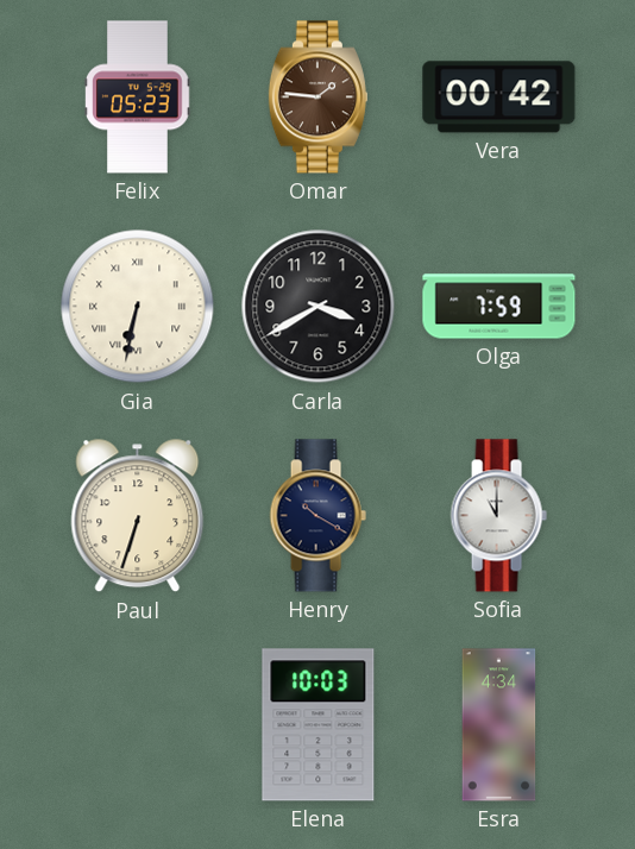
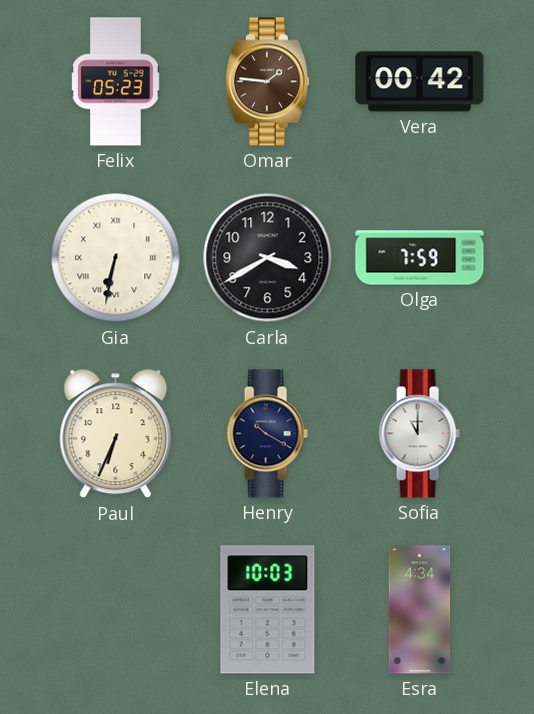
Paul: 6:33 -> 6:34
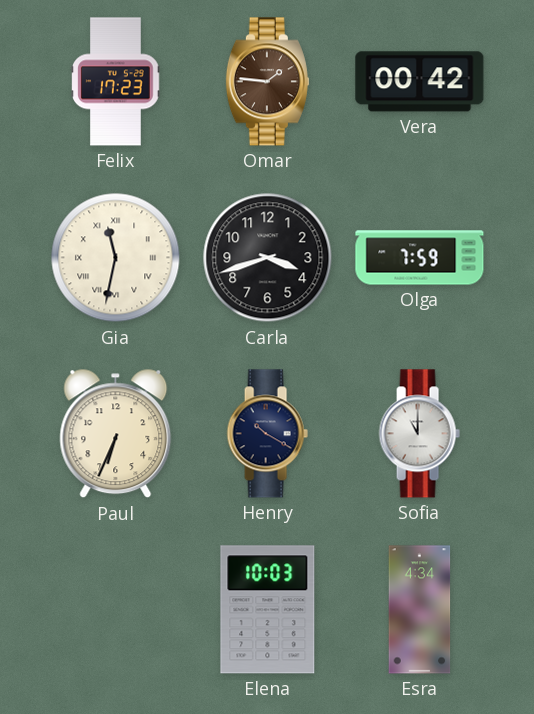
Felix: 05:23 -> 17:23
Gia: 6:32 -> 11:32
Carla: 3:40 -> 3:42
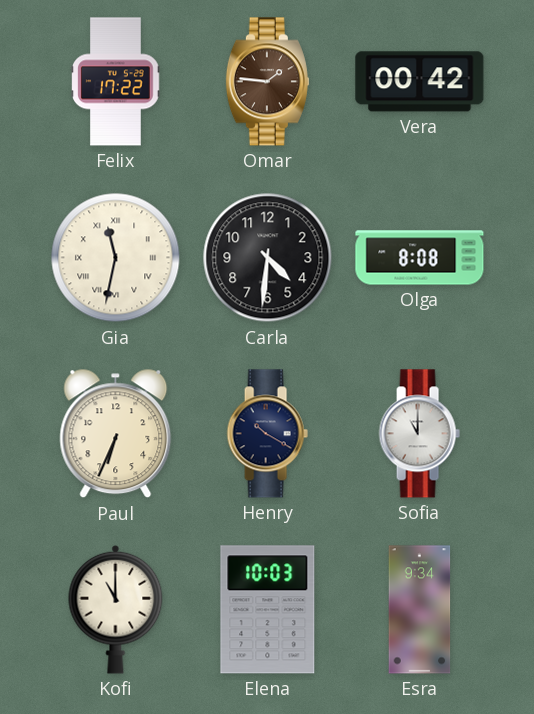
Felix: 17:23 -> 17:22
Carla: 3:42 -> 4:31
Olga: 7:59 -> 8:08
Kofi: none -> 11:00
Esra: 4:34 -> 9:34
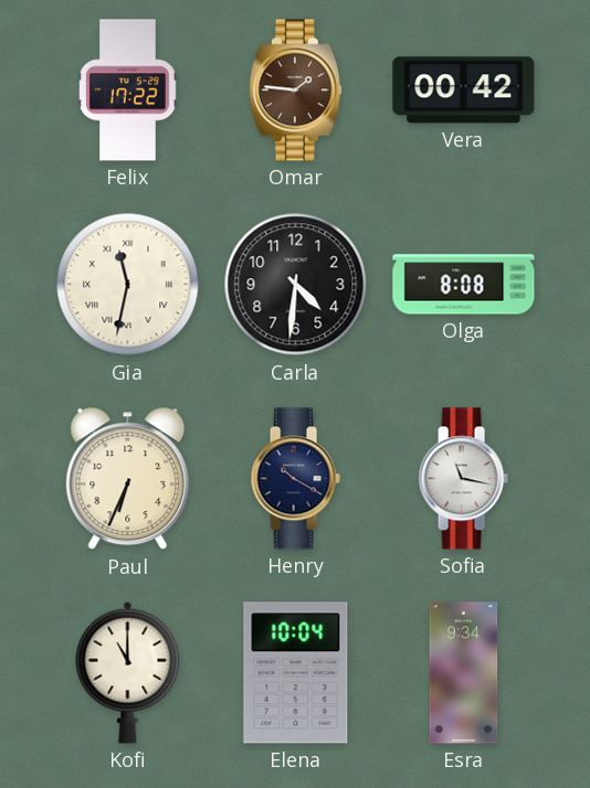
Sofia: 11:00 -> 11:17
Elena: 10:03 -> 10:04
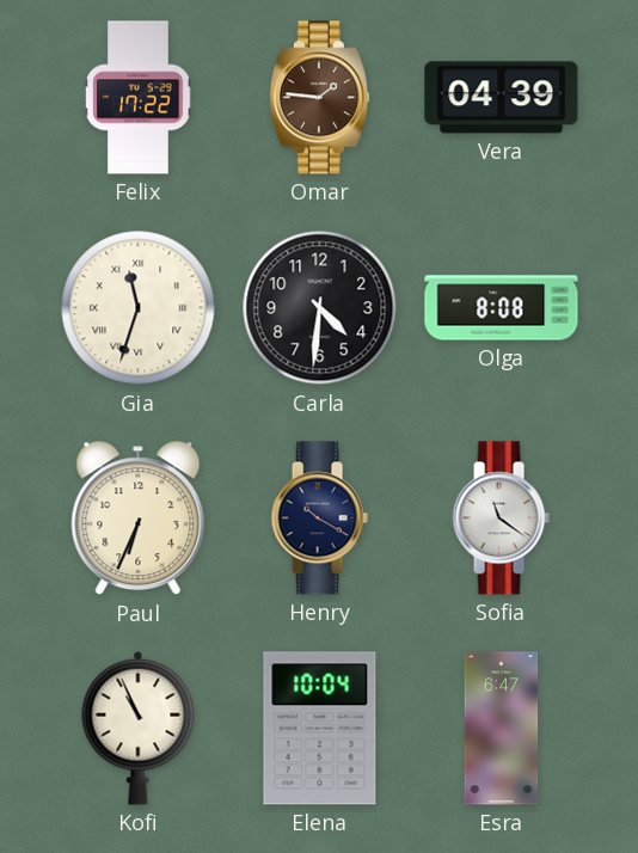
Vera: 00:42 -> 04:39
Gia: 11:32 -> 11:33
Sofia: 11:17 -> 11:21
Kofi: 11:00 -> 10:56
Esra: 9:34 -> 6:47
